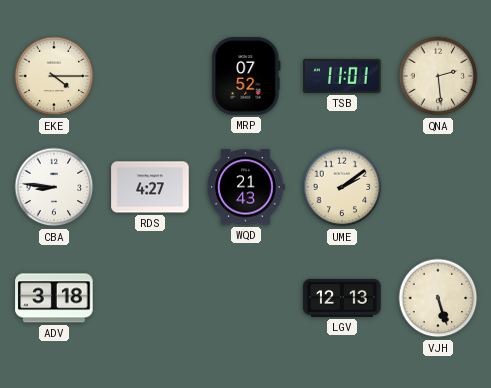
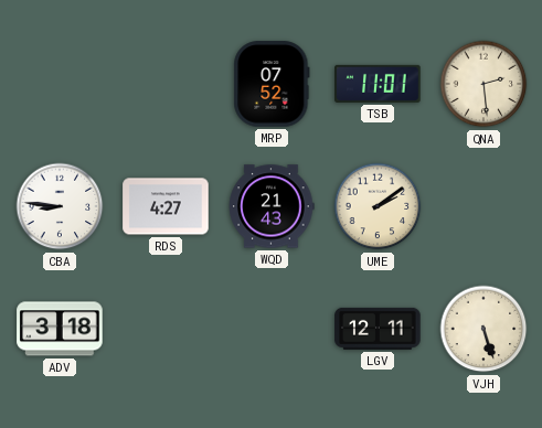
EKE: 4:15 -> none
LGV: 12:13 -> 12:11
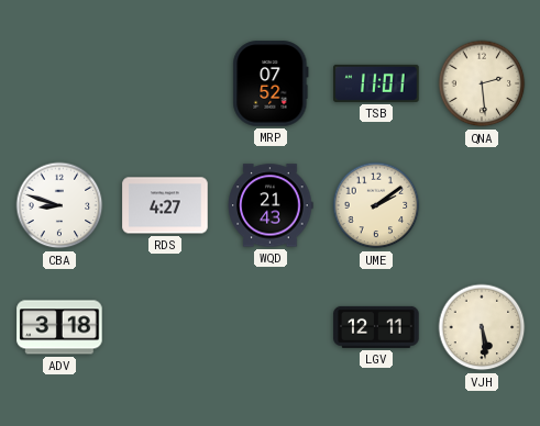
CBA: 8:46 -> 8:48
VJH: 5:27 -> 5:29
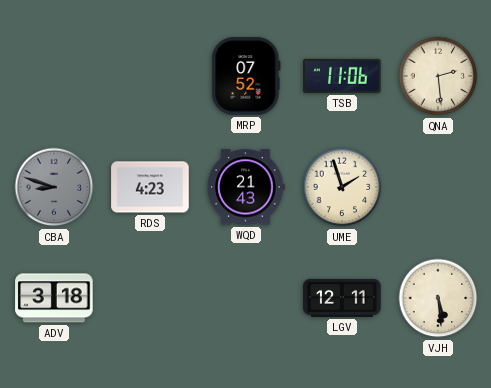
TSB: 11:01 -> 11:06
CBA dial: white -> grey
RDS: 4:27 -> 4:23
UME: 2:09 -> 1:57
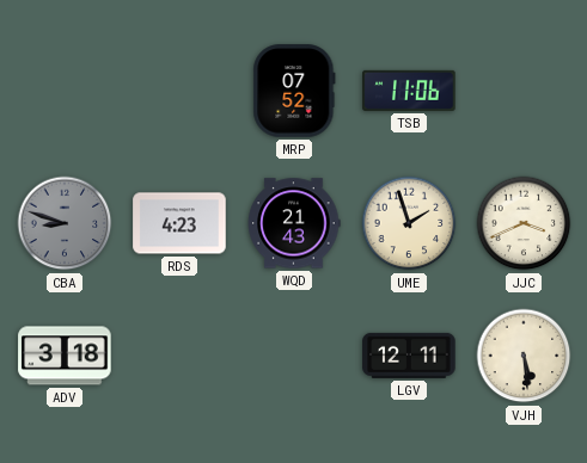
QNA: 2:29 -> none
JJC: none -> 3:41
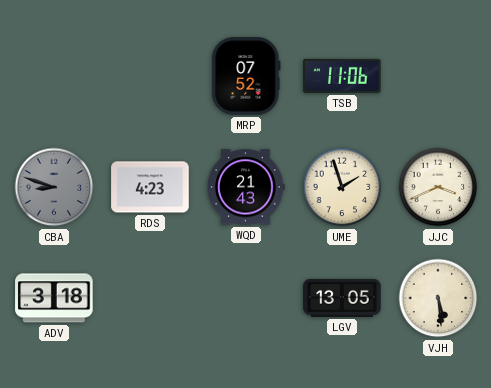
LGV: 12:11 -> 13:05
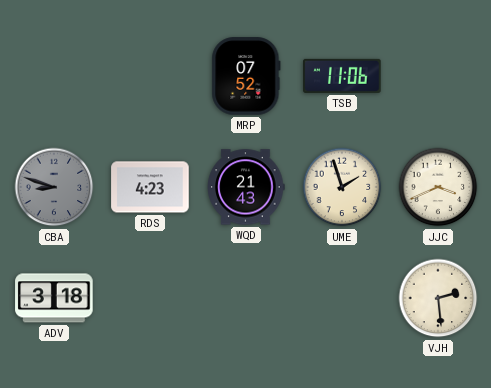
LGV: 13:05 -> none
VJH: 5:29 -> 2:29
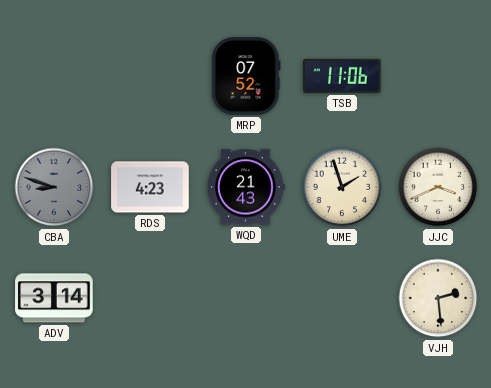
ADV: 3:18 -> 3:14
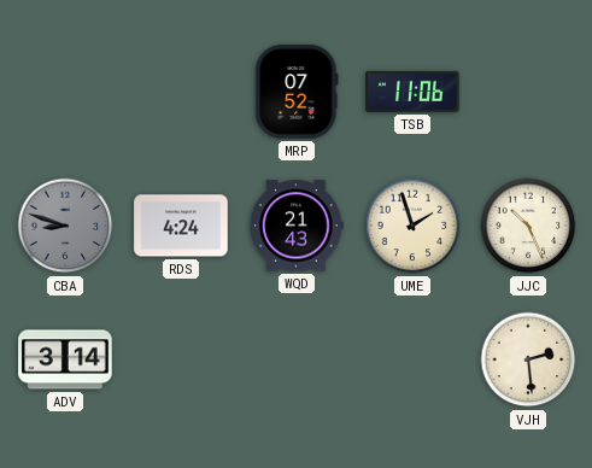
RDS: 4:23 -> 4:24
JJC: 3:41 -> 10:26
